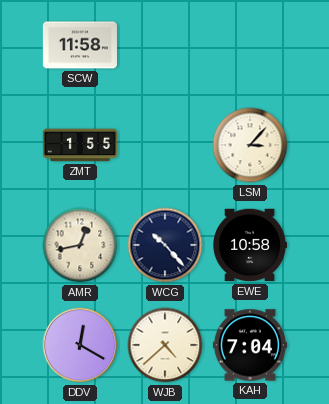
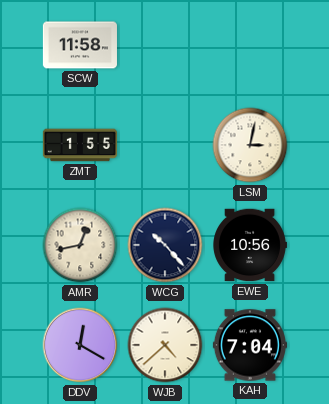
LSM: 3:07 -> 3:02
EWE: 10:58 -> 10:56
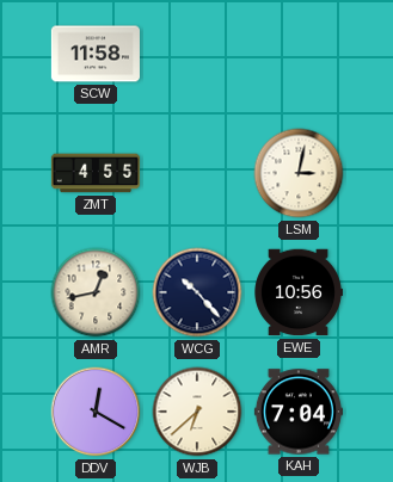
ZMT: 1:55 -> 4:55
WJB: 4:38 -> 6:38
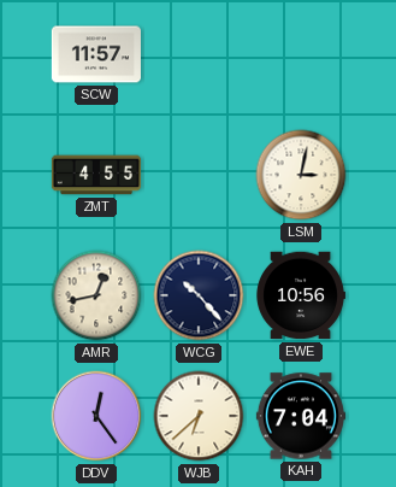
SCW: 11:58 -> 11:57
DDV: 12:20 -> 12:24
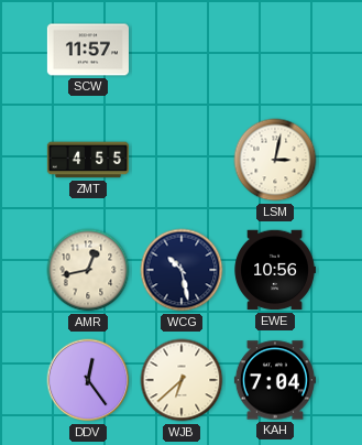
WCG: 10:23 -> 10:28
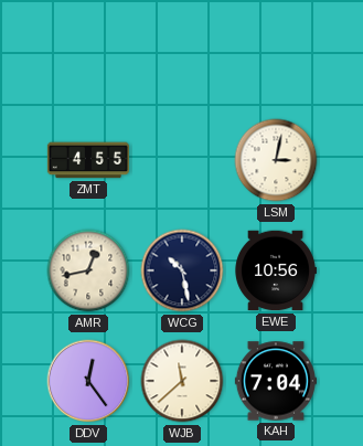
SCW: 11:57 -> none
WJB: 6:38 -> 11:38
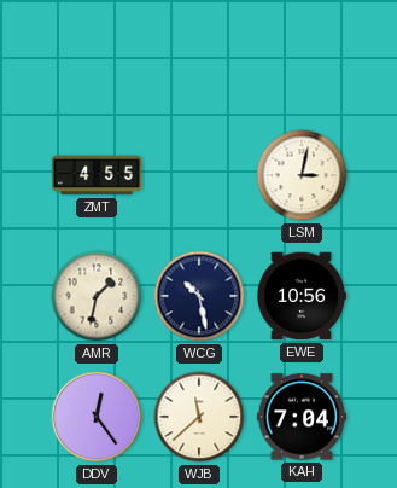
AMR: 12:43 -> 1:32
